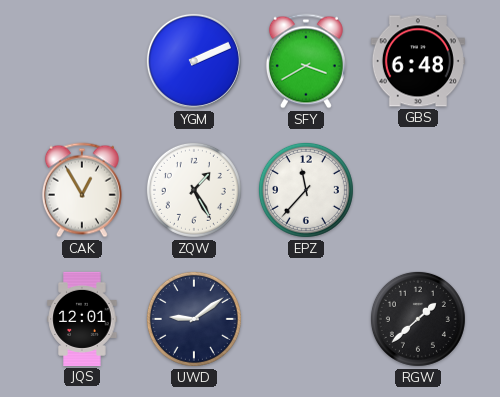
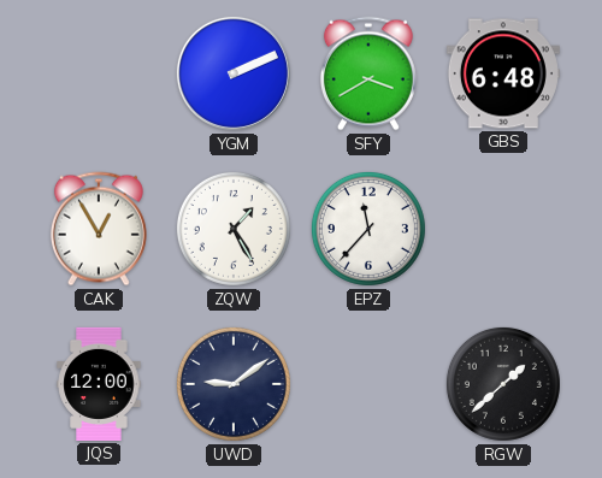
JQS: 12:01 -> 12:00
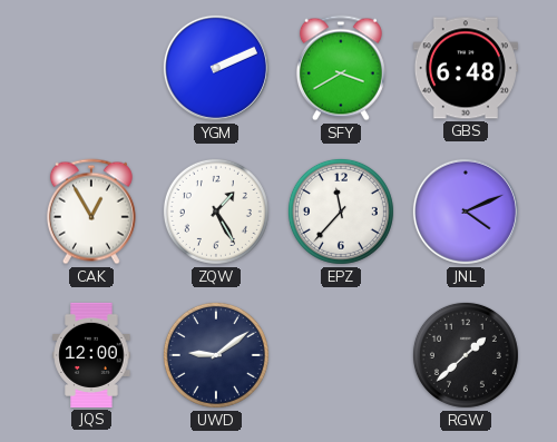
JNL: none -> 4:11
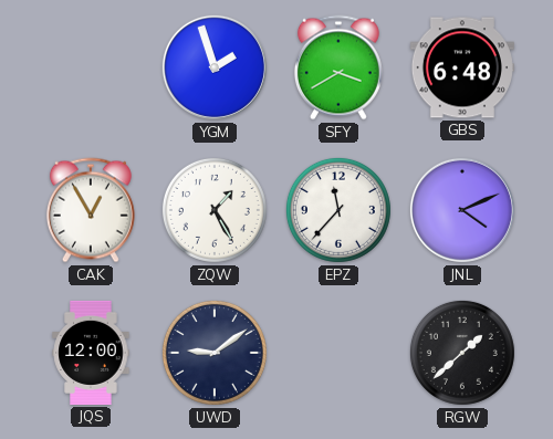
YGM: 2:11 -> 1:57
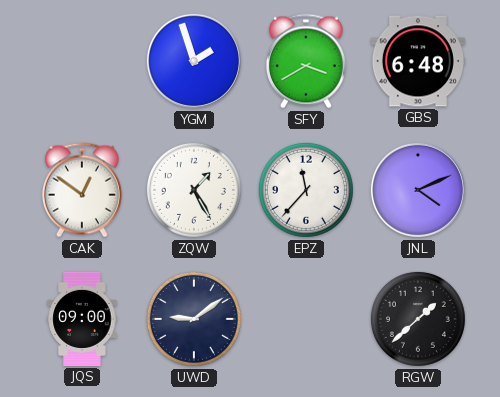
CAK: 12:55 -> 12:51
JQS: 12:00 -> 09:00
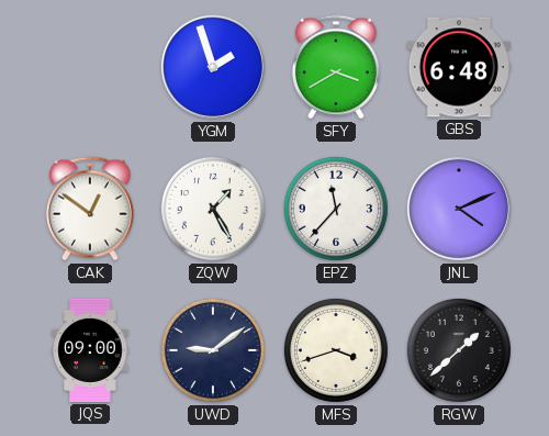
MFS: none -> 3:42
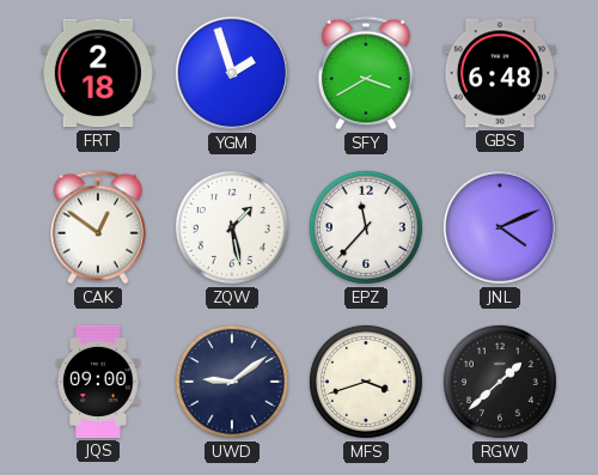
FRT: none -> 2:18
ZQW: 1:25 -> 1:28
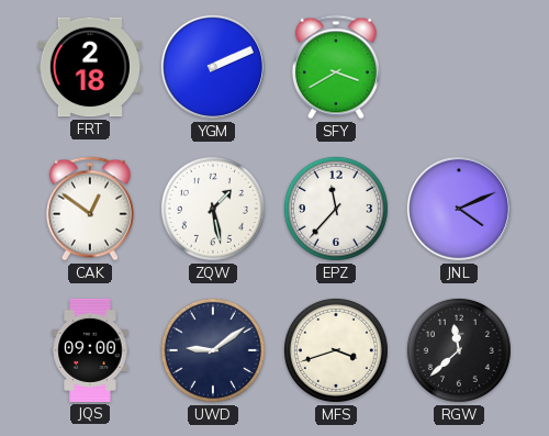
YGM: 1:57 -> 2:11
GBS: 6:48 -> none
RGW: 1:38 -> 11:38
